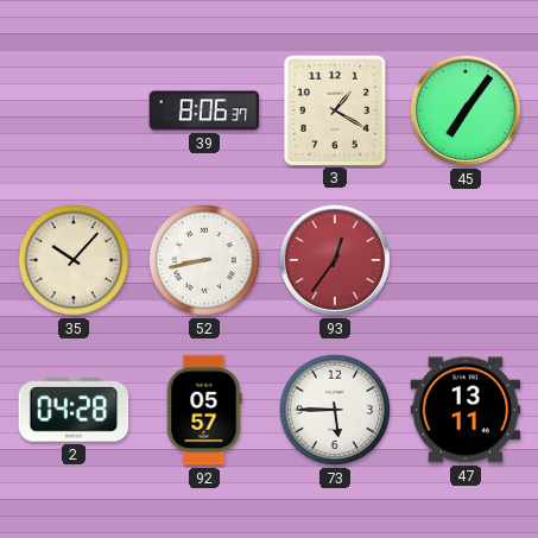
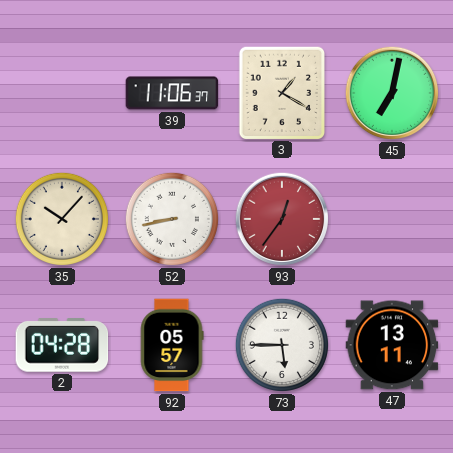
39: 8:06 -> 11:06
45: 7:06 -> 7:02
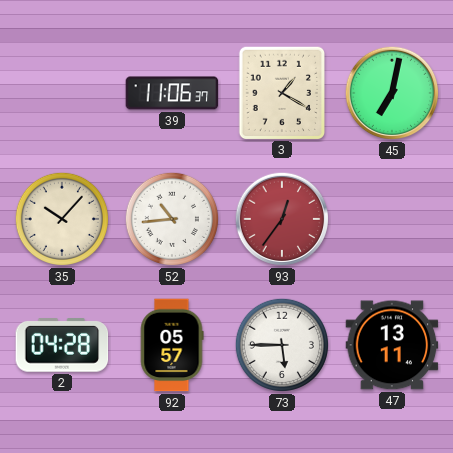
52: 8:43 -> 10:44
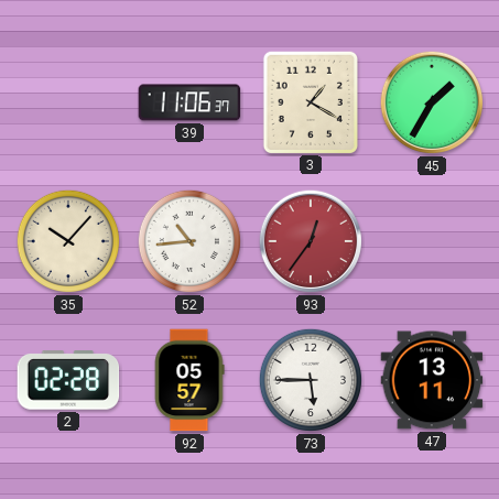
45: 7:02 -> 1:35
2: 04:28 -> 02:28
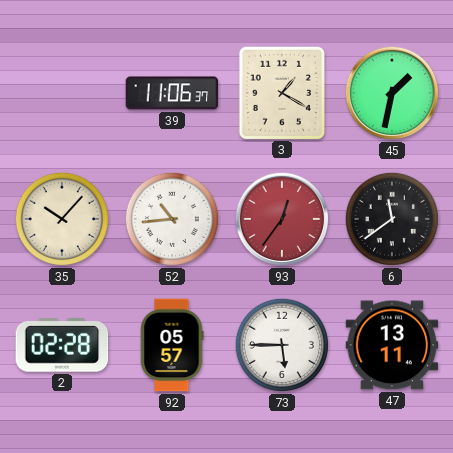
45: 1:35 -> 1:32
6: none -> 11:39
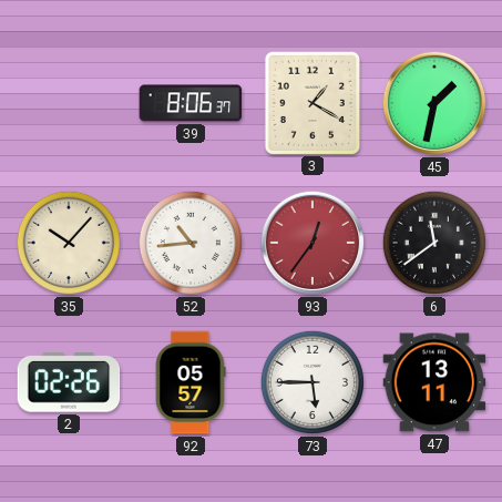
39: 11:06 -> 8:06
2: 02:28 -> 02:26
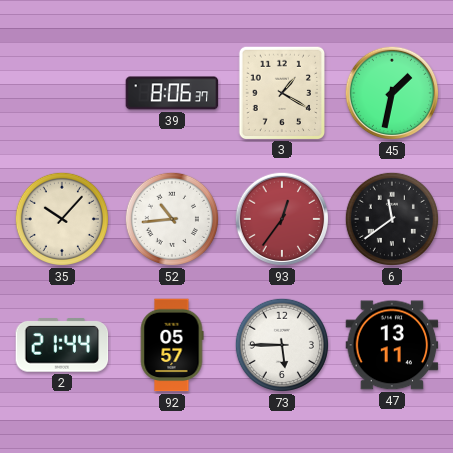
2: 02:26 -> 21:44
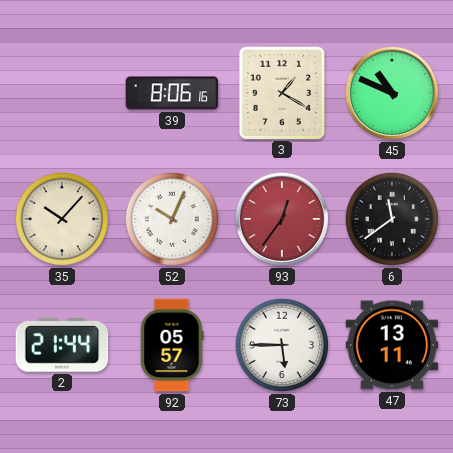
39: 8:06:37 -> 8:06:16
45: 1:32 -> 10:49
52: 10:44 -> 10:04
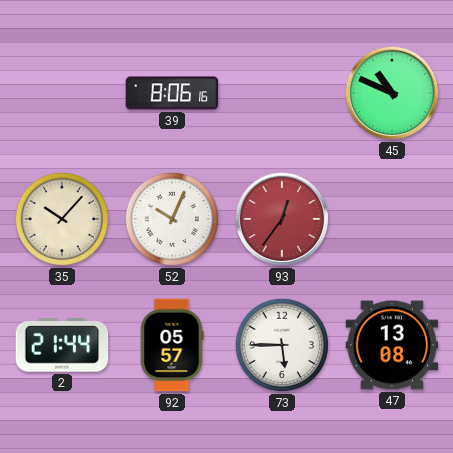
3: 1:20 -> none
6: 11:39 -> none
47: 13:11 -> 13:08
